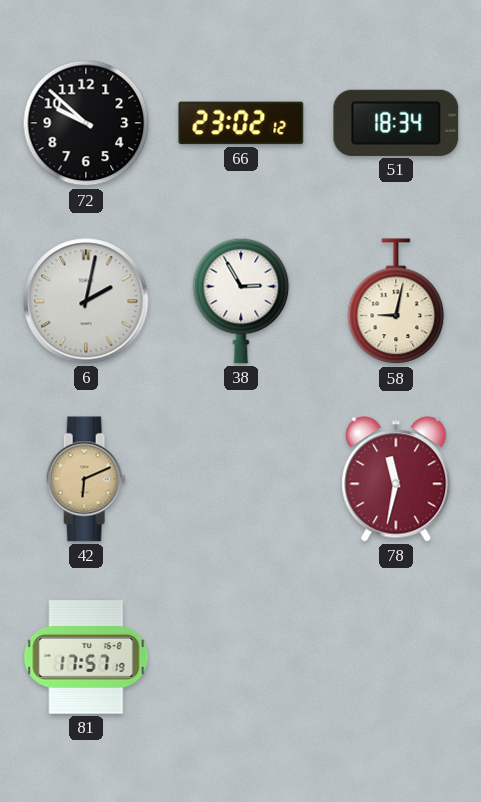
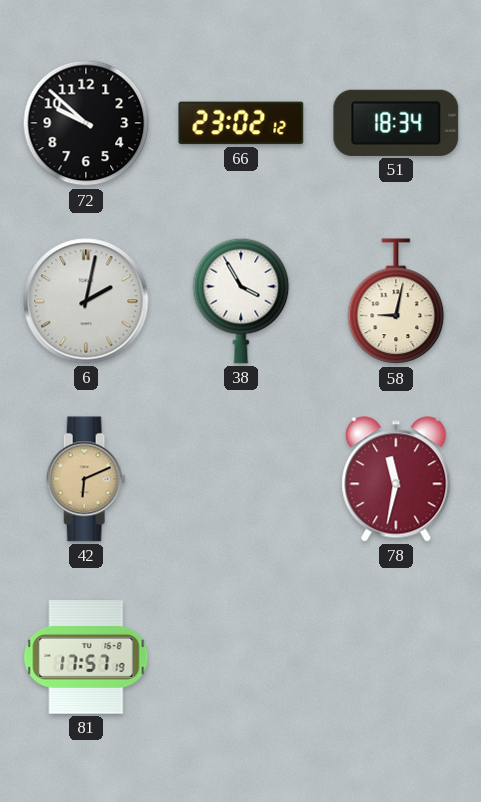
38: 2:55 -> 3:55
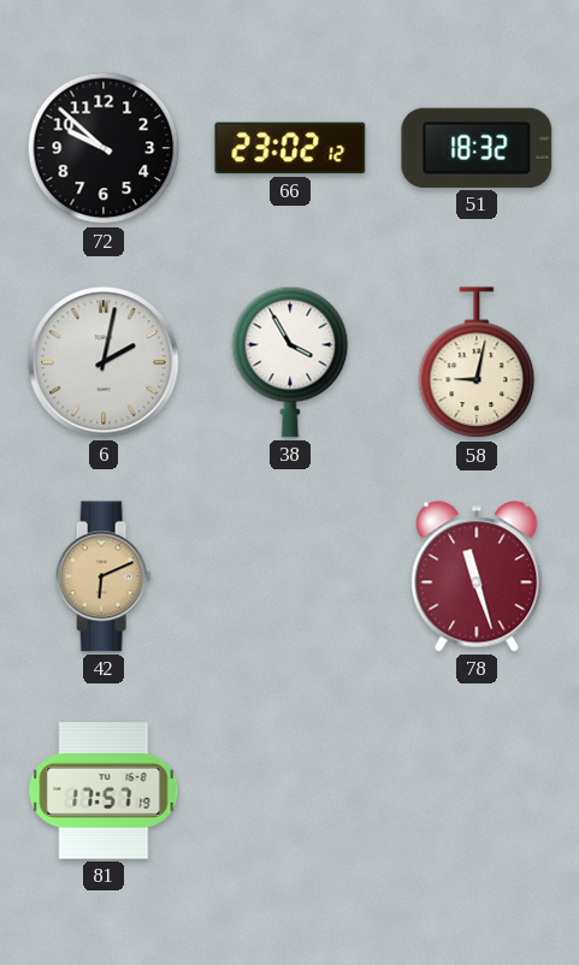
51: 18:34 -> 18:32
78: 11:32 -> 11:27
